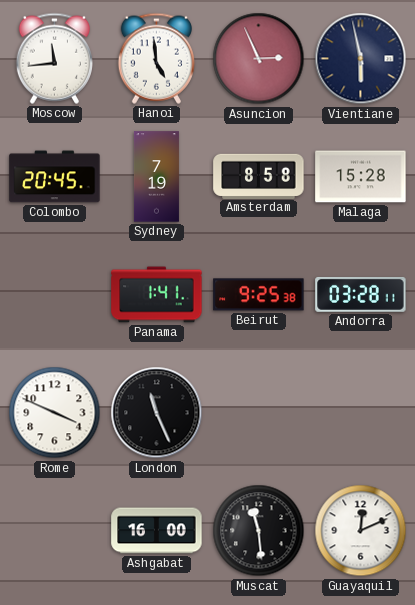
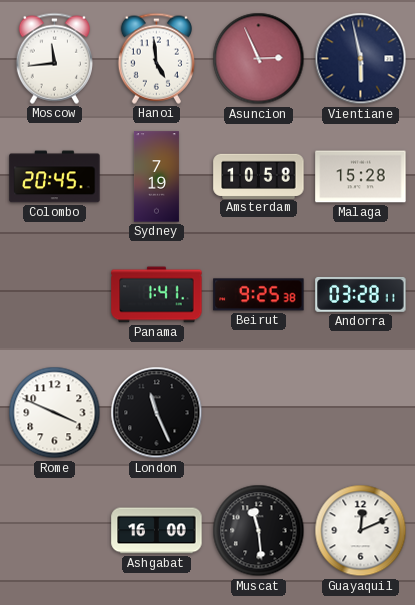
Amsterdam: 8:58 -> 10:58
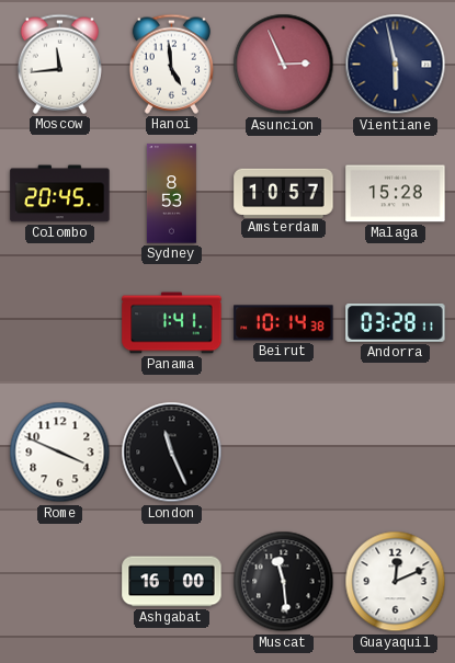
Sydney: 7:19 -> 8:53
Amsterdam: 10:58 -> 10:57
Beirut: 9:25 -> 10:14
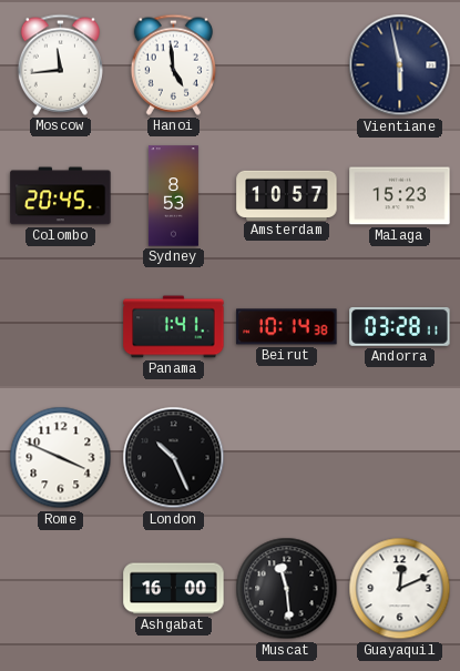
Asuncion: 2:56 -> none
Malaga: 15:28 -> 15:23
London: 11:26 -> 10:26
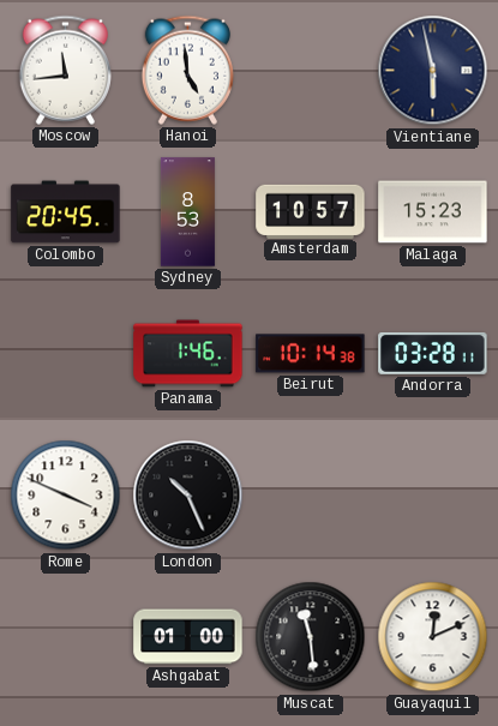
Panama: 1:41 -> 1:46
Ashgabat: 16:00 -> 01:00
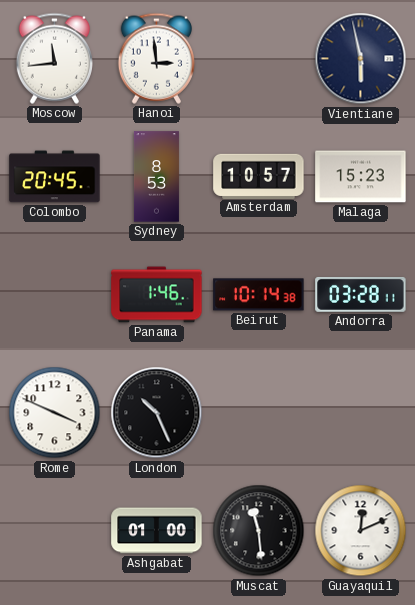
Hanoi: 4:59 -> 2:59
